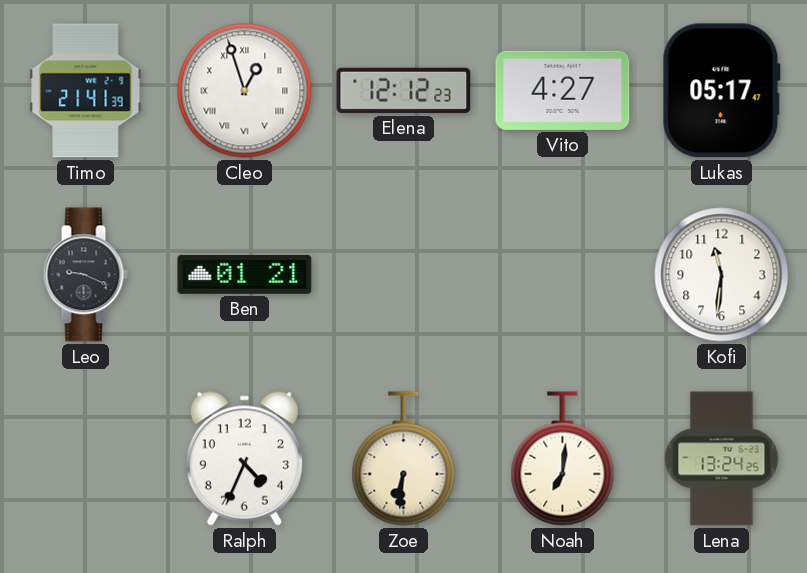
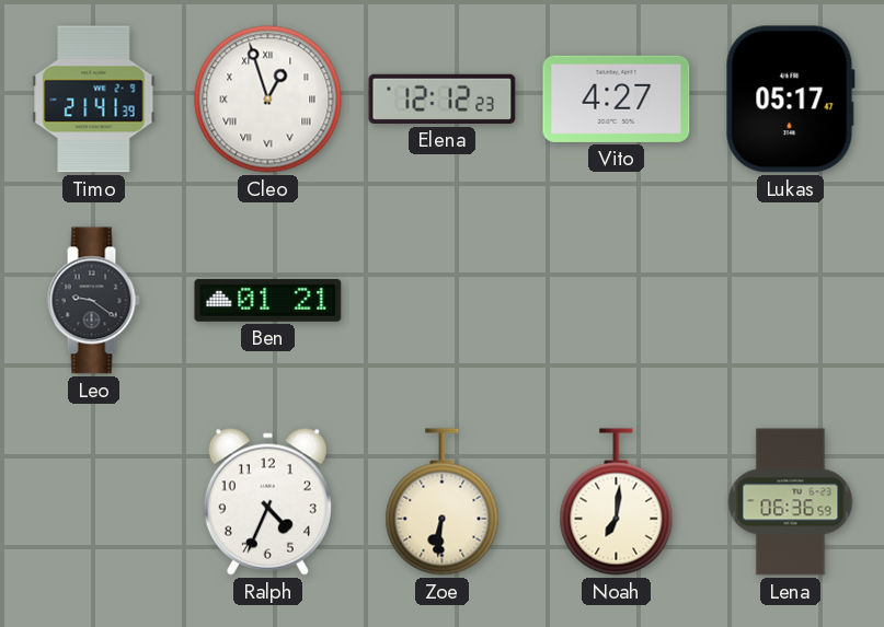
Leo: 9:19 -> 9:21
Kofi: 11:31 -> none
Lena: 13:24 -> 06:36
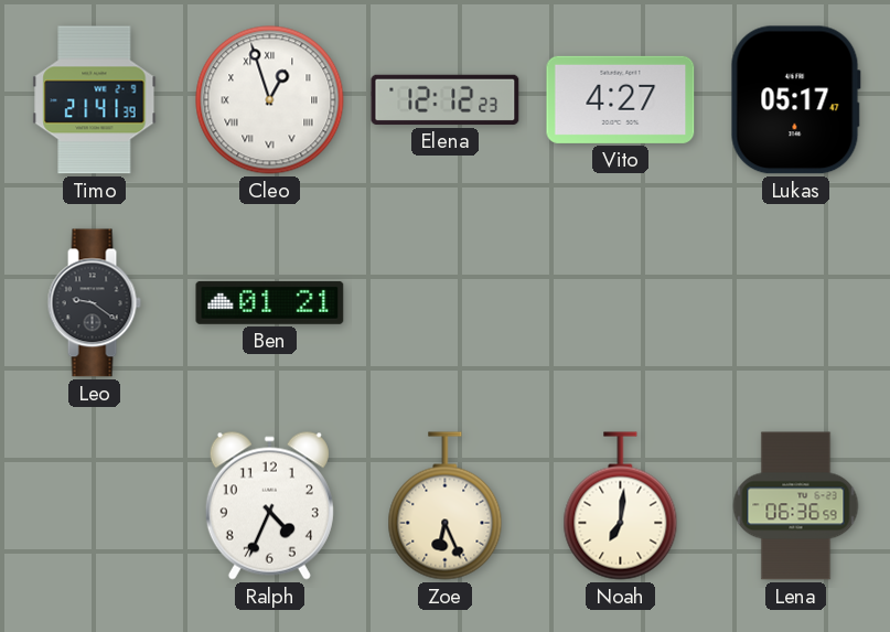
Zoe: 6:31 -> 6:26
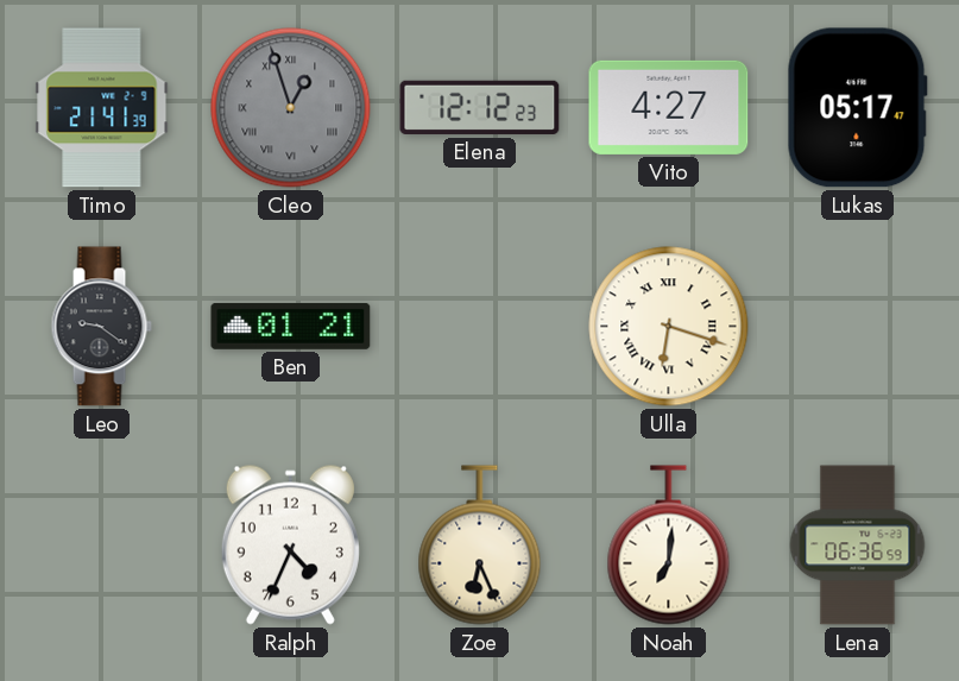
Cleo dial: white -> grey
Ulla: none -> 6:18
